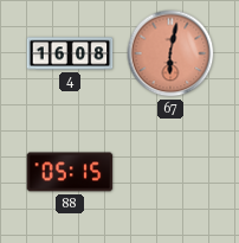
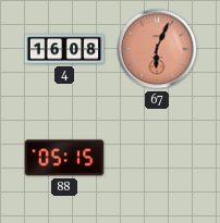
67: 6:02 -> 6:04
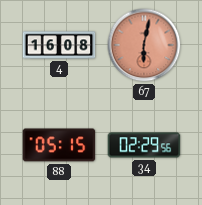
67: 6:04 -> 6:02
34: none -> 02:29
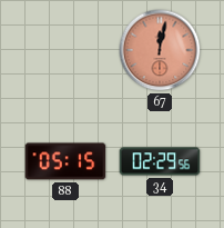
4: 16:08 -> none
67: 6:02 -> 12:02
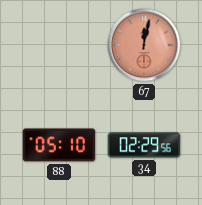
88: 05:15 -> 05:10
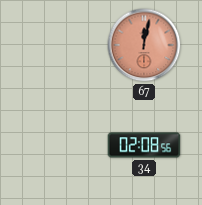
88: 05:10 -> none
34: 02:29 -> 02:08
